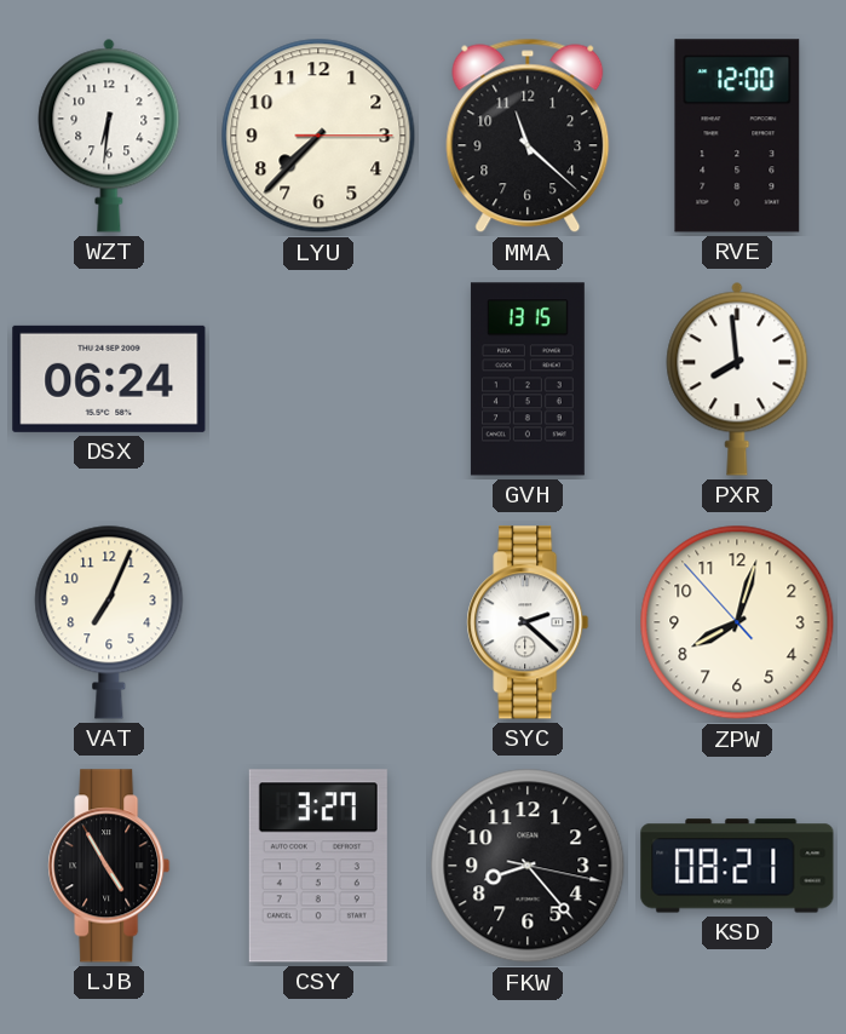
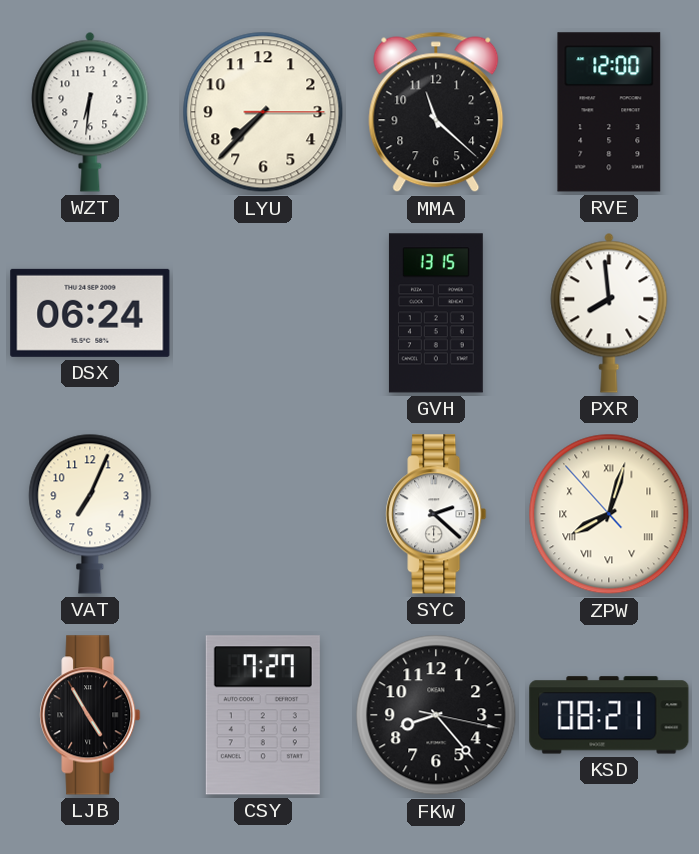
ZPW numerals: Arabic -> Roman
CSY: 3:27 -> 7:27
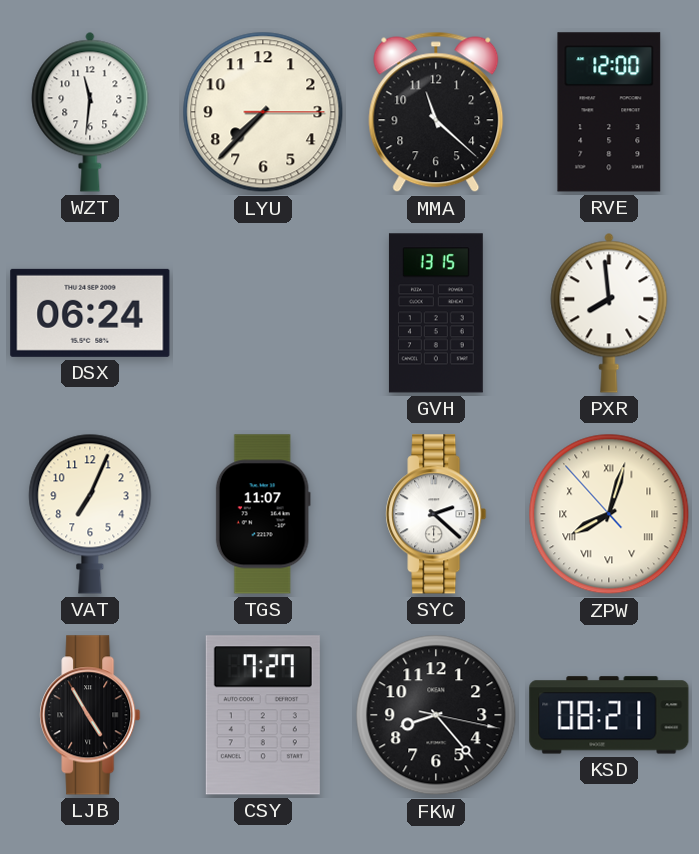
WZT: 6:31 -> 11:31
TGS: none -> 11:07
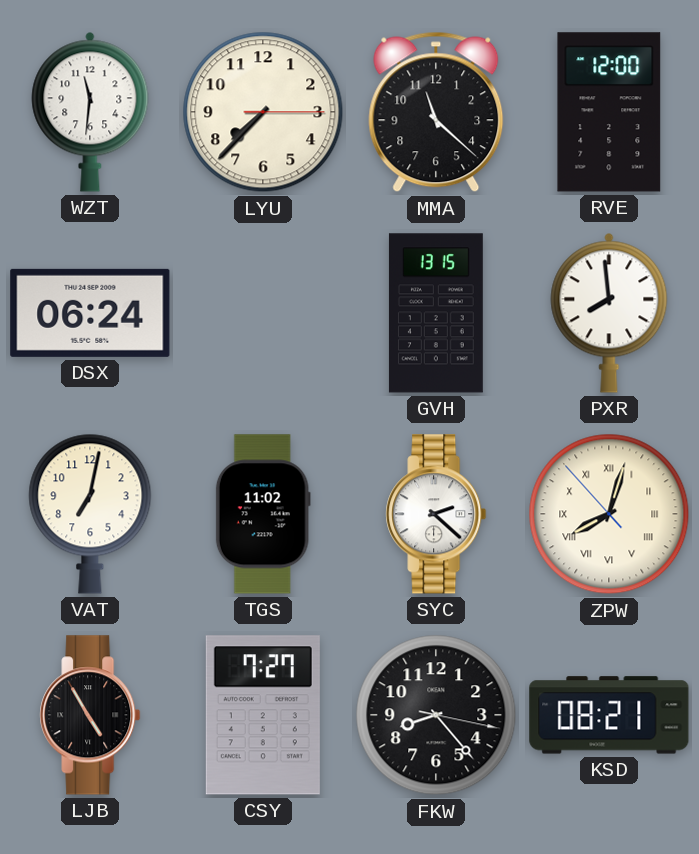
VAT: 7:04 -> 7:02
TGS: 11:07 -> 11:02
